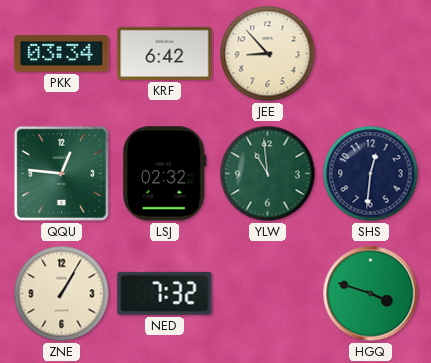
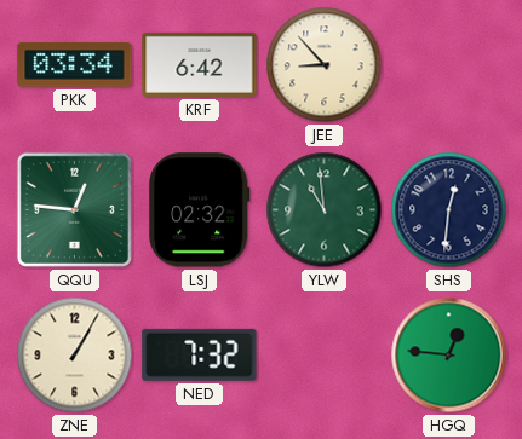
HGQ: 3:48 -> 12:46
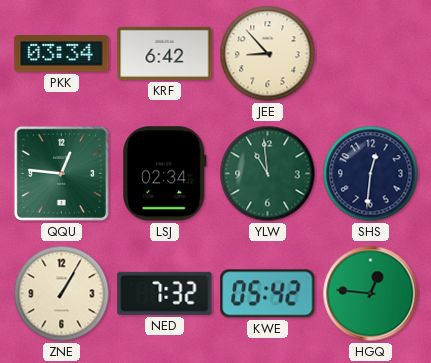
LSJ: 02:32 -> 02:34
KWE: none -> 05:42
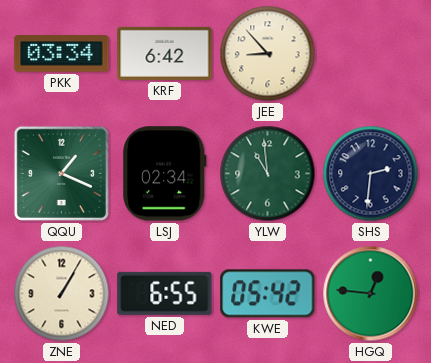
QQU: 12:46 -> 1:19
SHS: 12:31 -> 2:31
NED: 7:32 -> 6:55
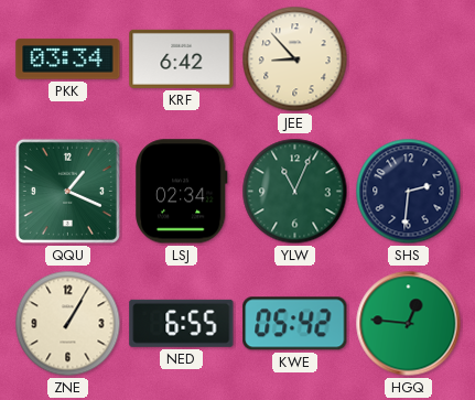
YLW: 10:59 -> 11:04
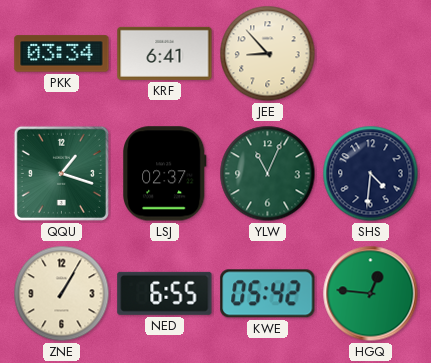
KRF: 6:42 -> 6:41
QQU: 1:19 -> 1:18
LSJ: 02:34 -> 02:37
SHS: 2:31 -> 4:31
